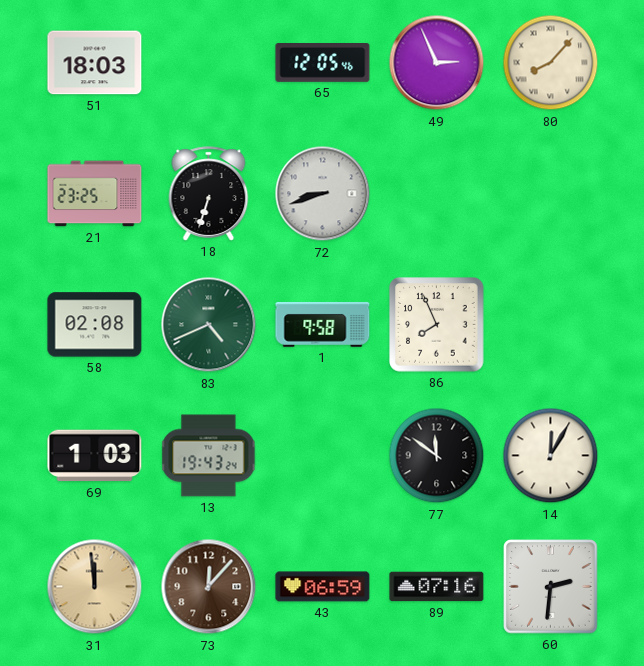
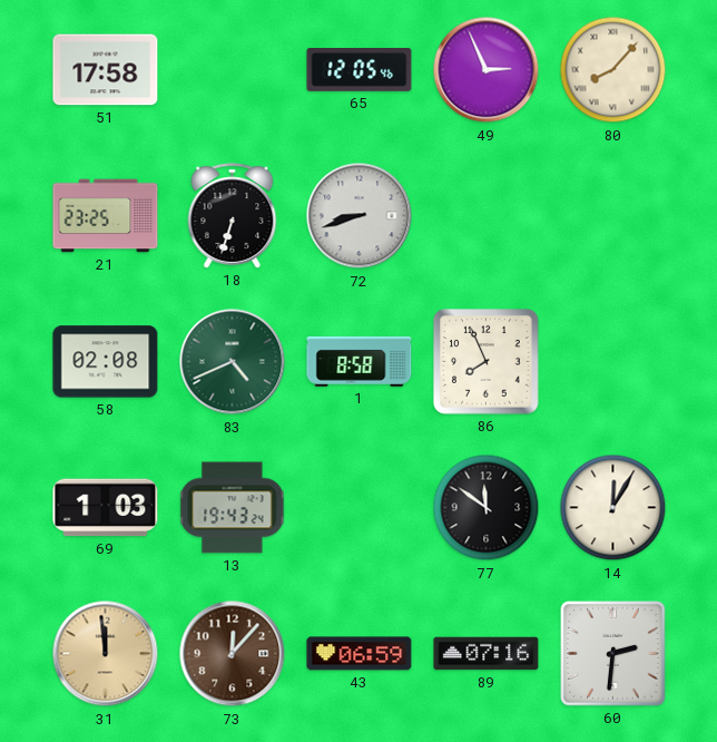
51: 18:03 -> 17:58
1: 9:58 -> 8:58
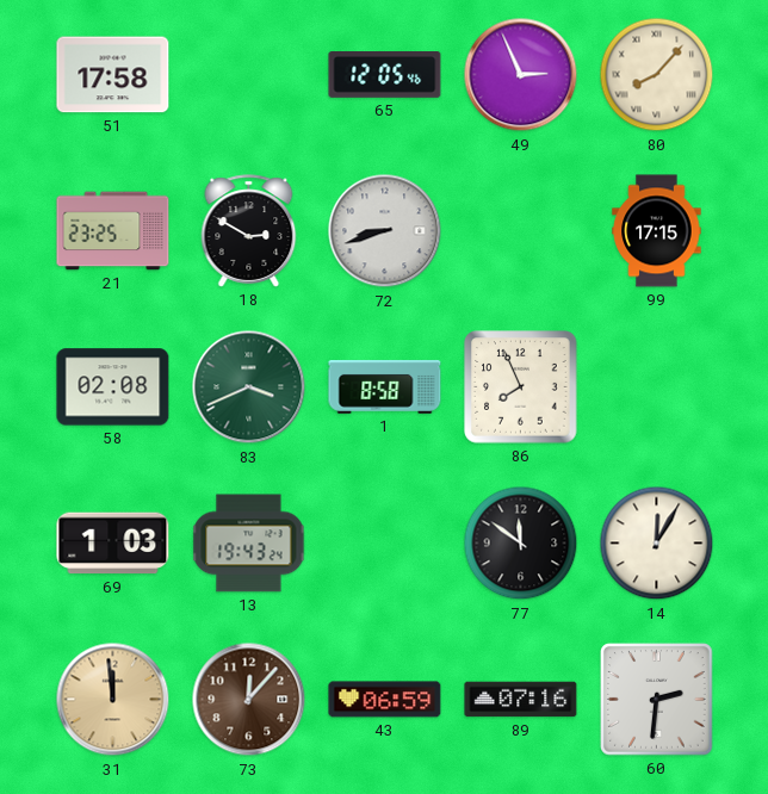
18: 6:33 -> 2:50
99: none -> 17:15
83: 4:41 -> 3:41
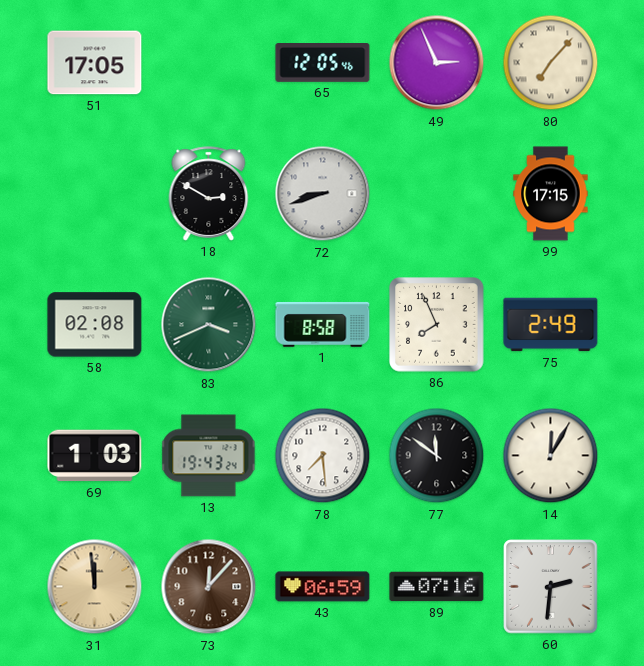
51: 17:58 -> 17:05
80: 8:07 -> 7:07
21: 23:25 -> none
75: none -> 2:49
78: none -> 7:29
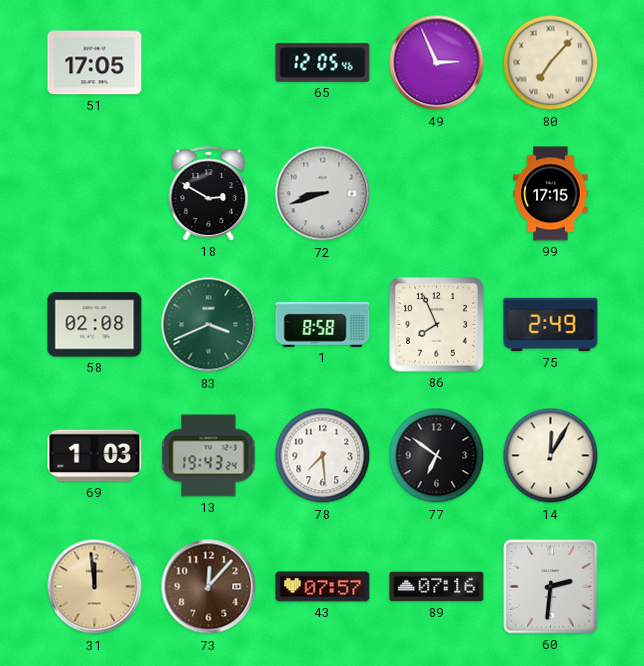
77: 11:51 -> 6:51
43: 06:59 -> 07:57
